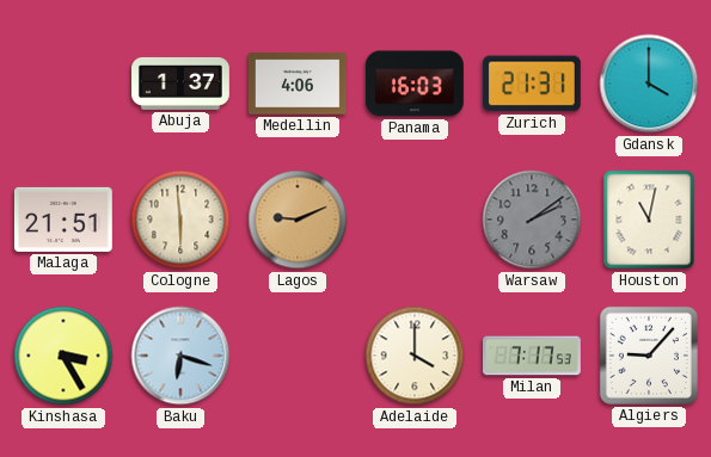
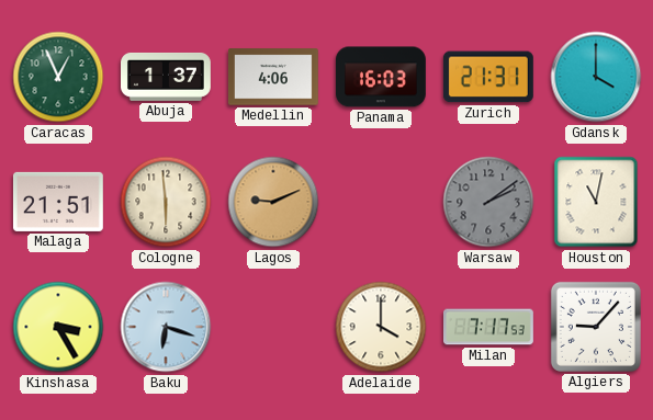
Caracas: none -> 12:56
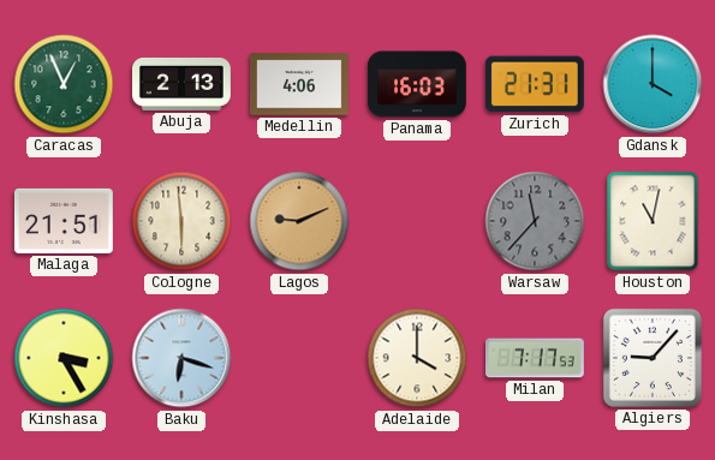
Abuja: 1:37 -> 2:13
Warsaw: 2:09 -> 11:37
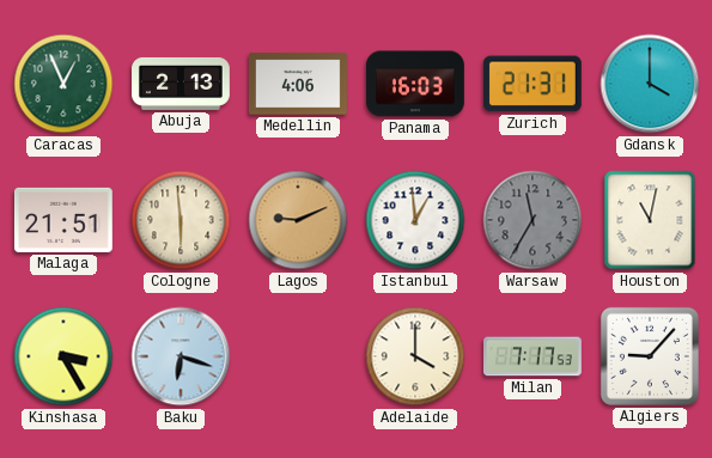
Istanbul: none -> 12:59
Warsaw: 11:37 -> 11:35
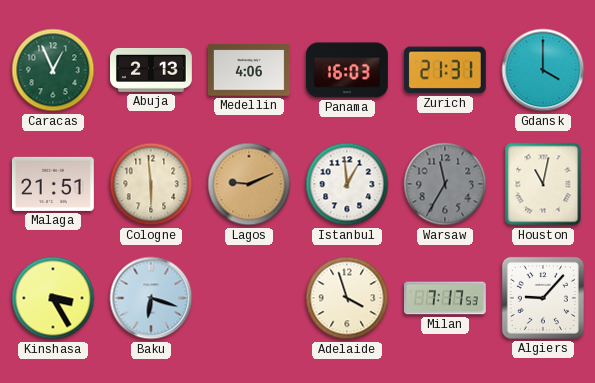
Adelaide: 4:00 -> 3:57
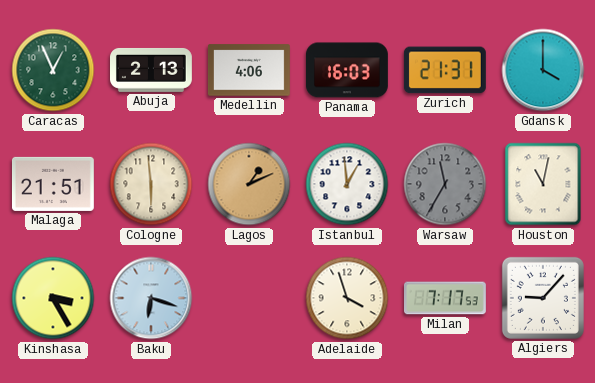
Lagos: 9:11 -> 1:11
